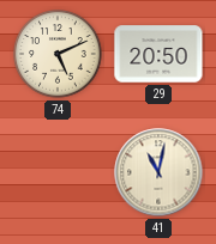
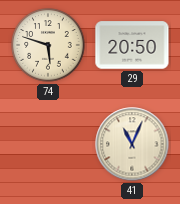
74: 5:11 -> 5:48
41: 11:02 -> 11:04
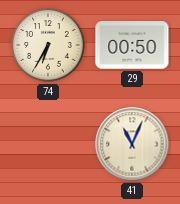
74: 5:48 -> 6:35
29: 20:50 -> 00:50
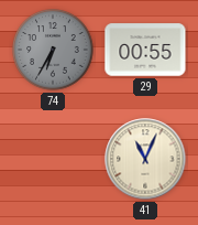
74 dial: cream -> grey
29: 00:50 -> 00:55
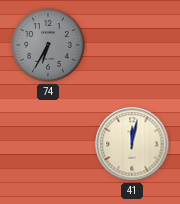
29: 00:55 -> none
41: 11:04 -> 12:02
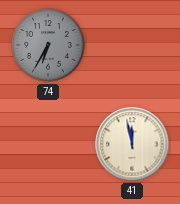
41: 12:02 -> 11:58
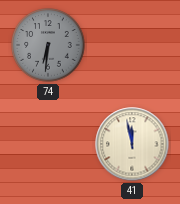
74: 6:35 -> 6:31
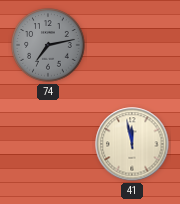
74: 6:31 -> 7:13
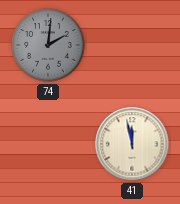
74: 7:13 -> 2:01
